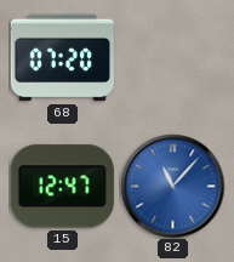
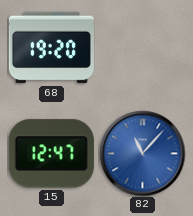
68: 07:20 -> 19:20
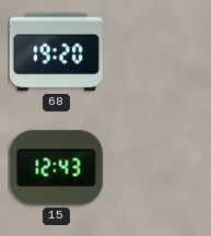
15: 12:47 -> 12:43
82: 11:07 -> none
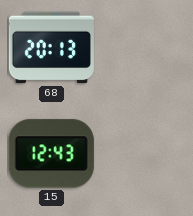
68: 19:20 -> 20:13
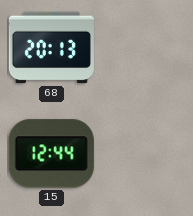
15: 12:43 -> 12:44
